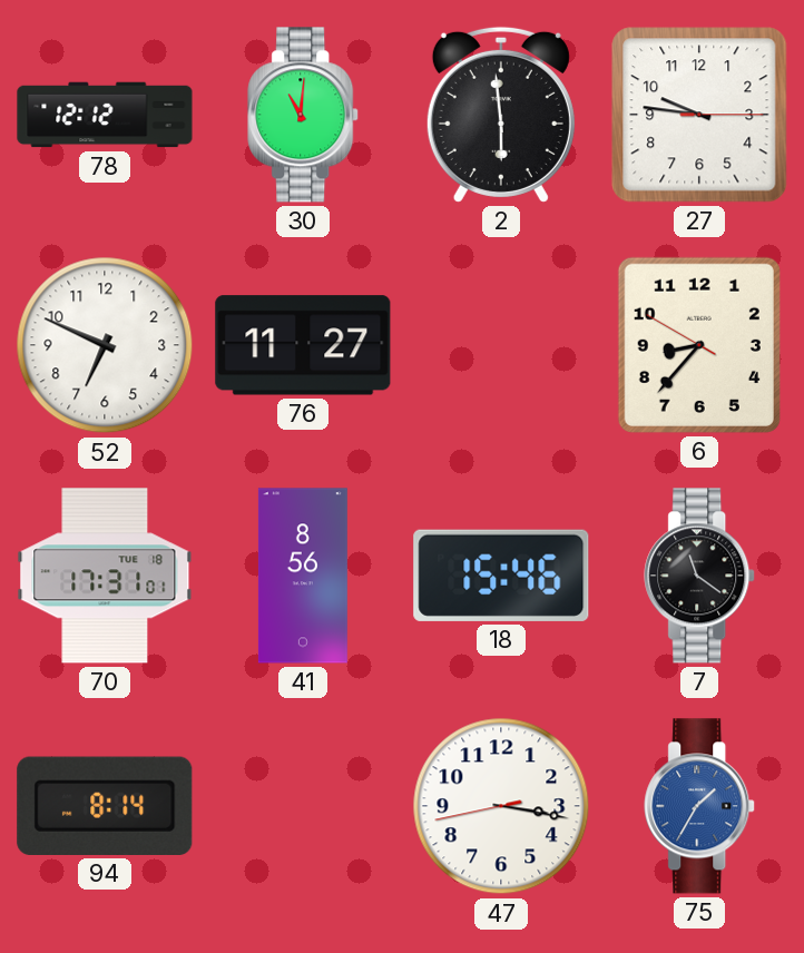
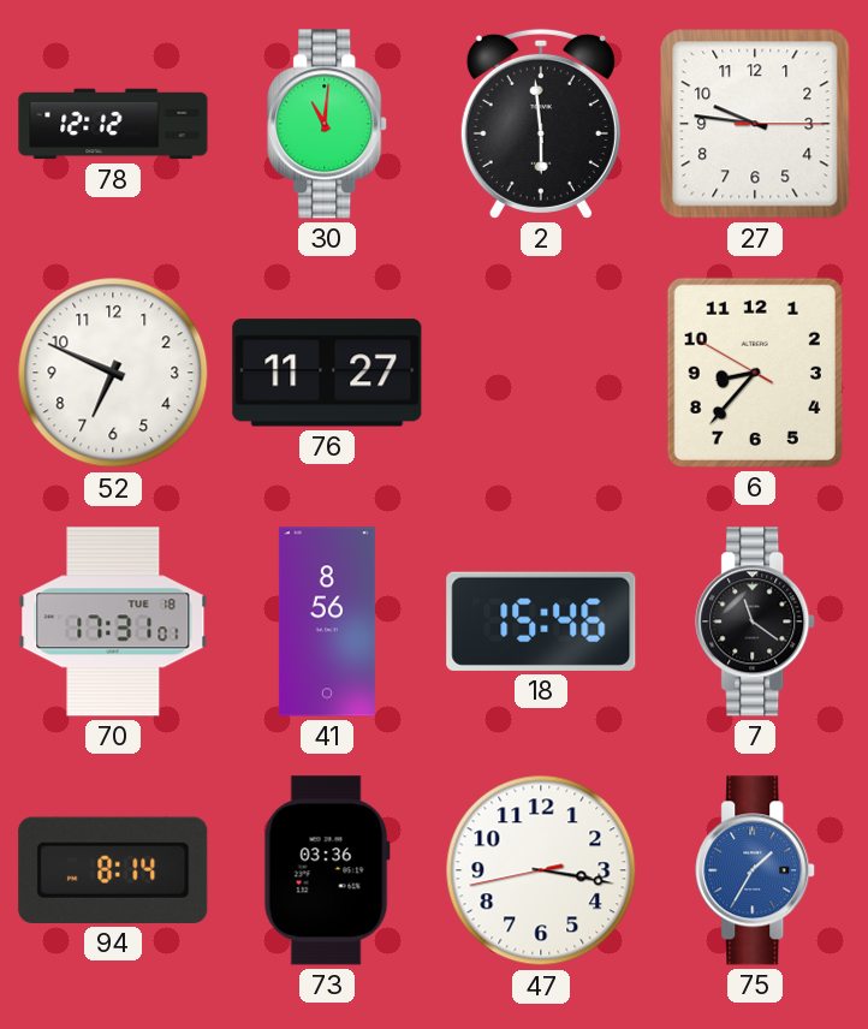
73: none -> 03:36
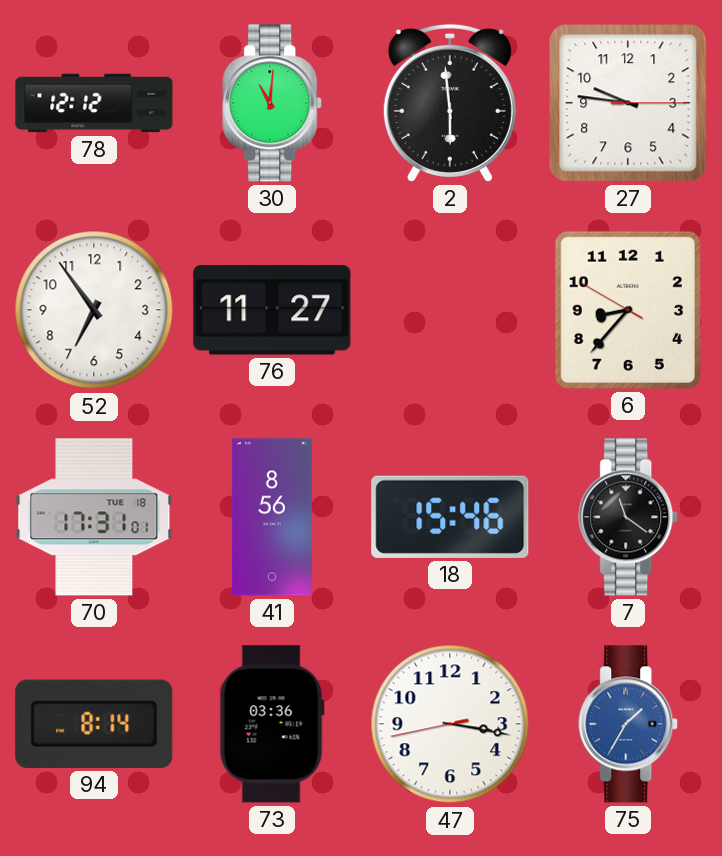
52: 6:49 -> 6:54
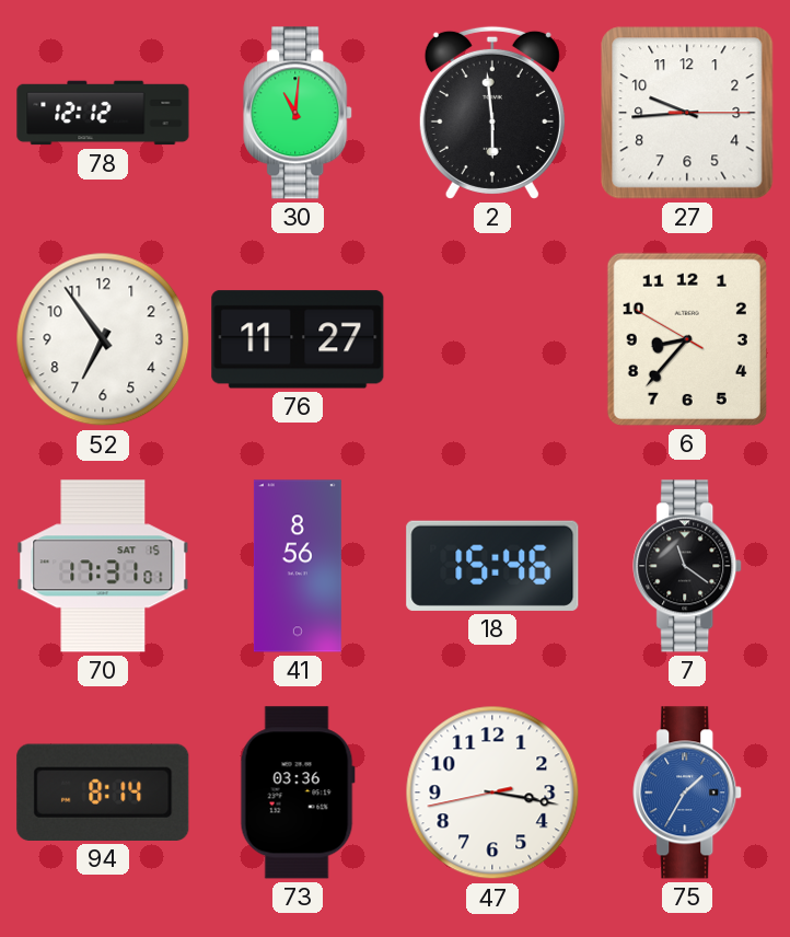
27: 9:46 -> 9:44
70 date: TUE 18 -> SAT 15
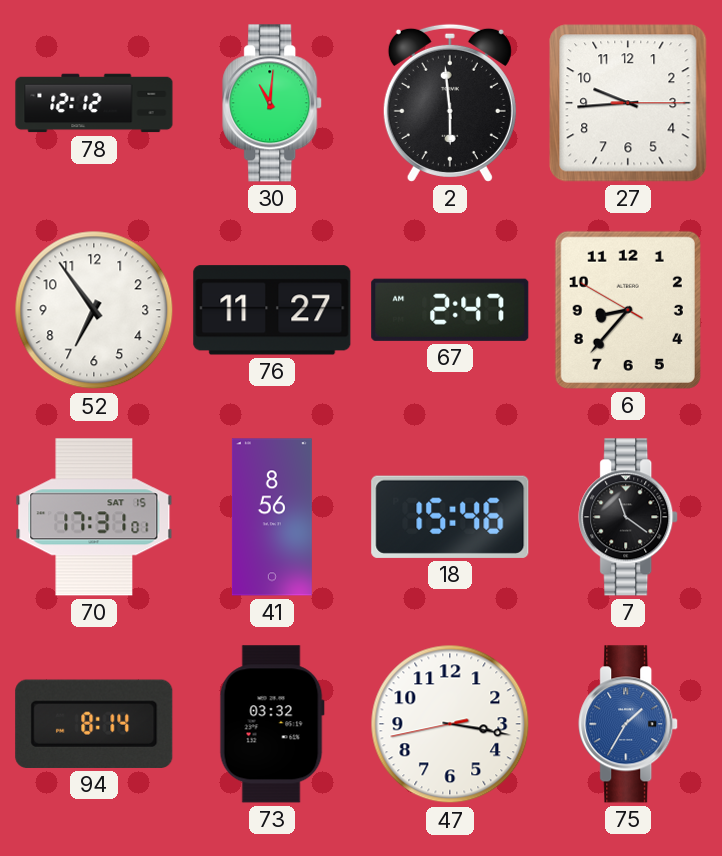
67: none -> 2:47
73: 03:36 -> 03:32
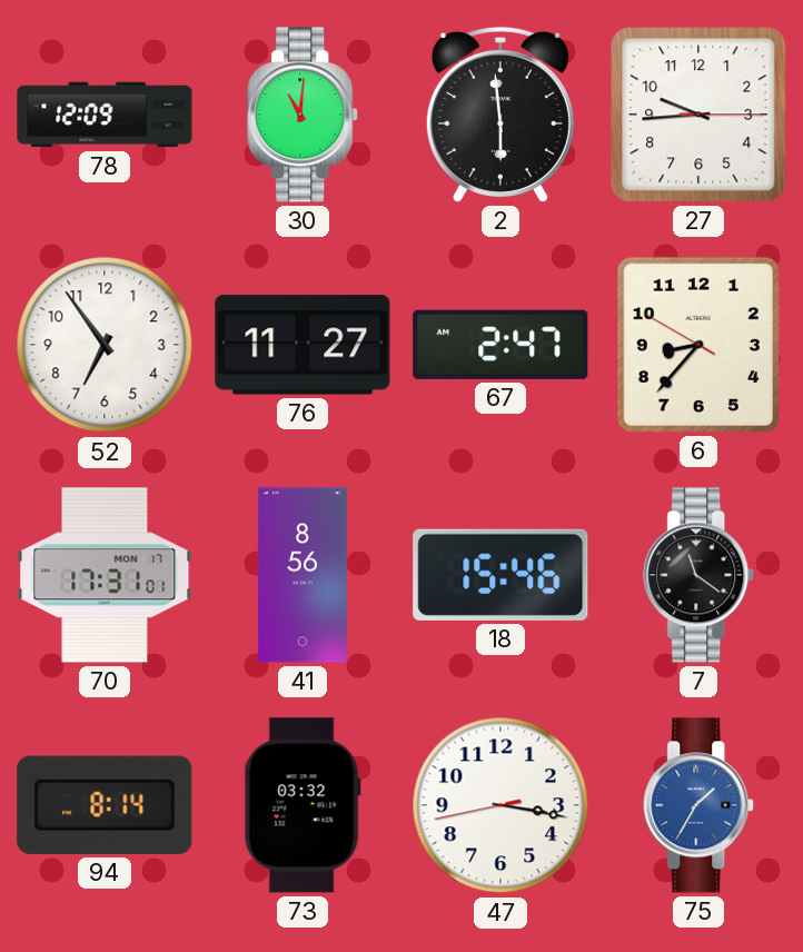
78: 12:12 -> 12:09
70 date: SAT 15 -> MON 17
